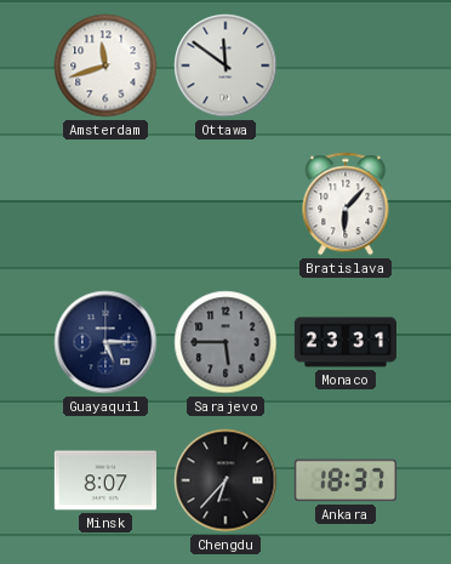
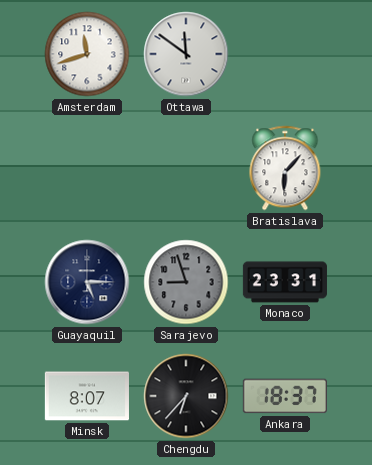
Sarajevo: 5:45 -> 8:57
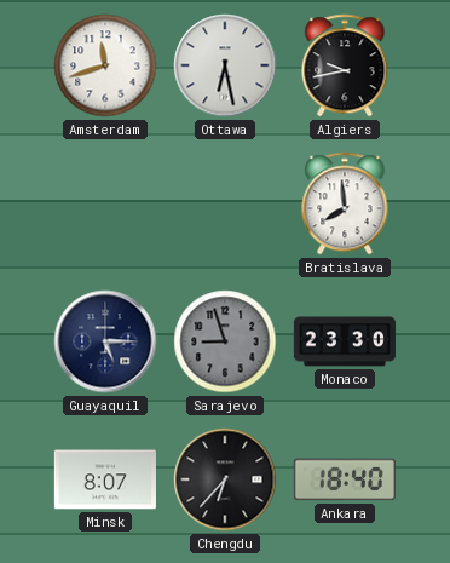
Ottawa: 11:51 -> 6:28
Algiers: none -> 9:43
Bratislava: 6:07 -> 7:59
Monaco: 23:31 -> 23:30
Ankara: 18:37 -> 18:40
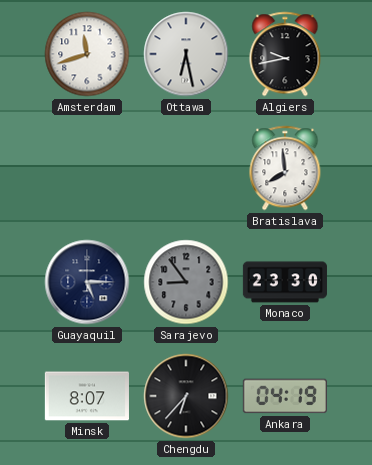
Sarajevo: 8:57 -> 8:54
Ankara: 18:40 -> 04:19
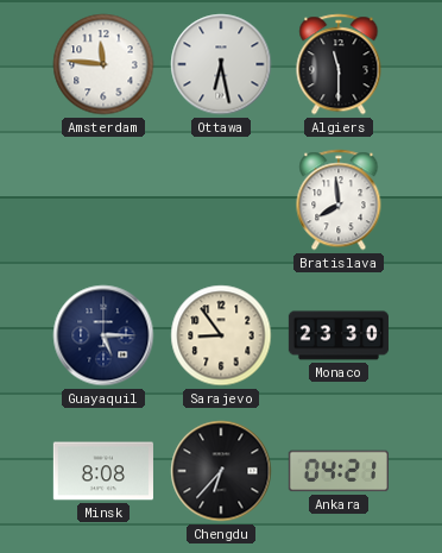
Amsterdam: 11:42 -> 11:46
Algiers: 9:43 -> 11:30
Sarajevo dial: grey -> cream
Minsk: 8:07 -> 8:08
Ankara: 04:19 -> 04:21
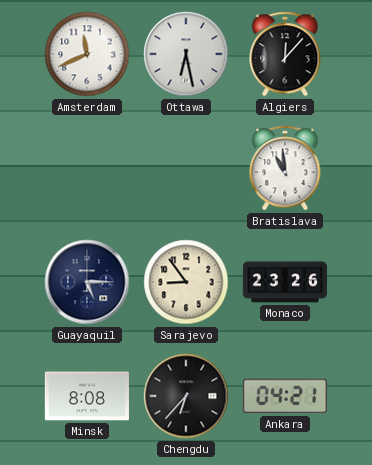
Amsterdam: 11:46 -> 11:41
Algiers: 11:30 -> 12:07
Bratislava: 7:59 -> 10:59
Monaco: 23:30 -> 23:26
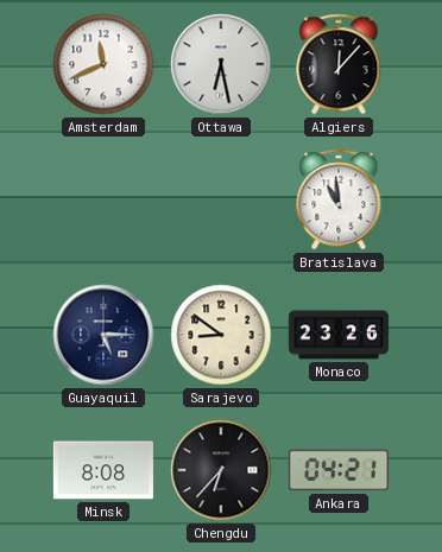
Sarajevo: 8:54 -> 8:51
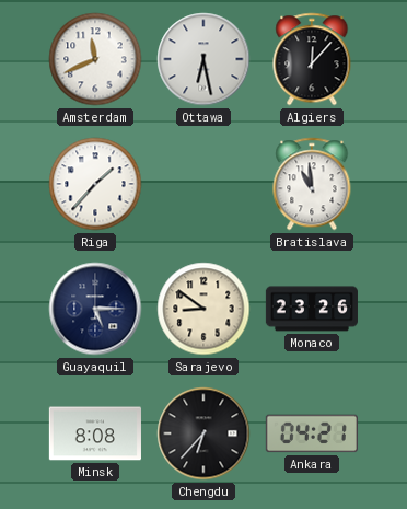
Riga: none -> 1:37
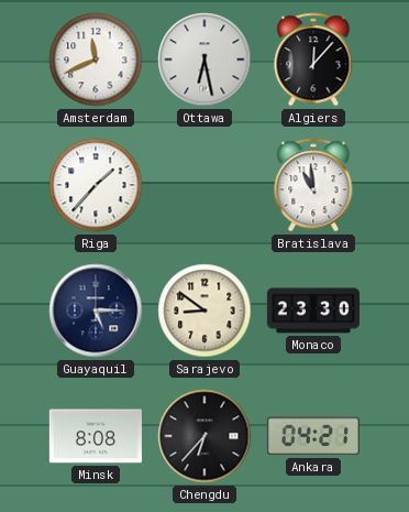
Monaco: 23:26 -> 23:30
